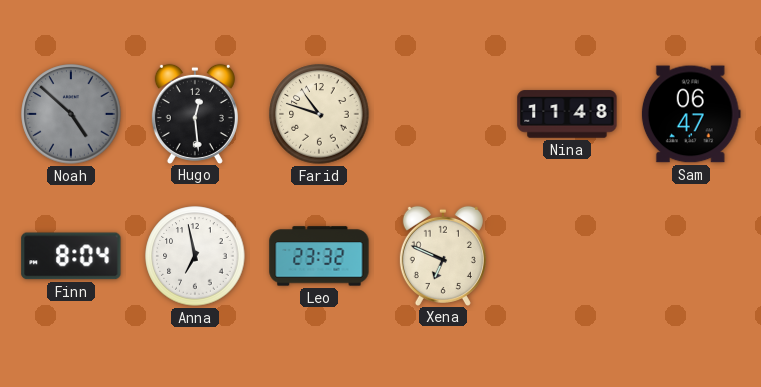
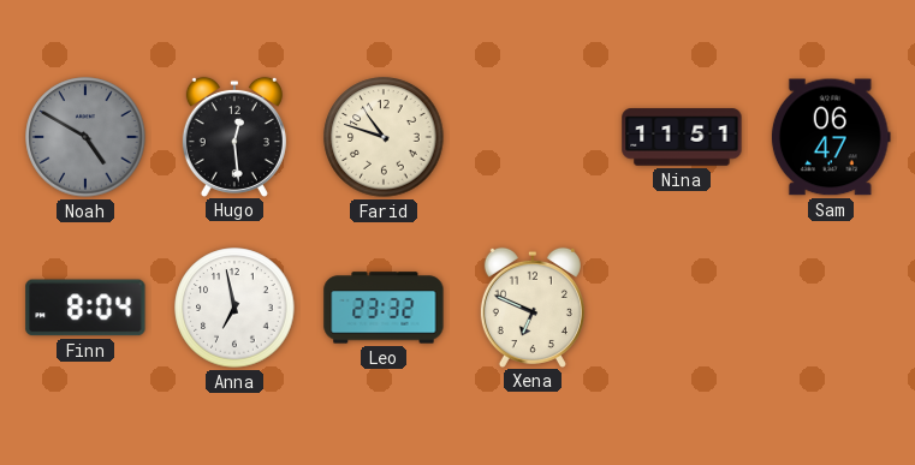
Noah: 4:52 -> 4:50
Nina: 11:48 -> 11:51
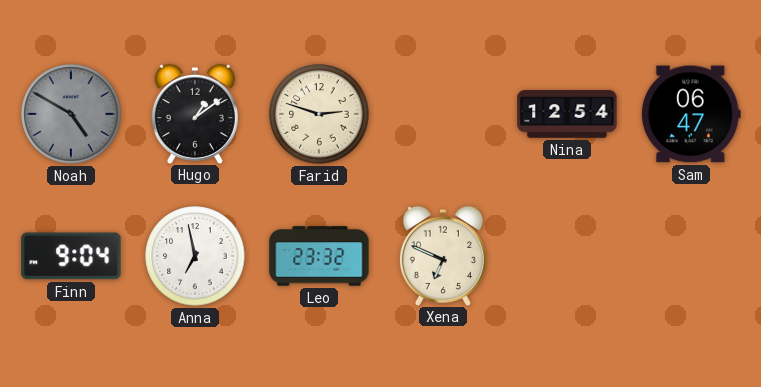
Hugo: 12:29 -> 1:09
Farid: 10:48 -> 2:48
Nina: 11:51 -> 12:54
Finn: 8:04 -> 9:04
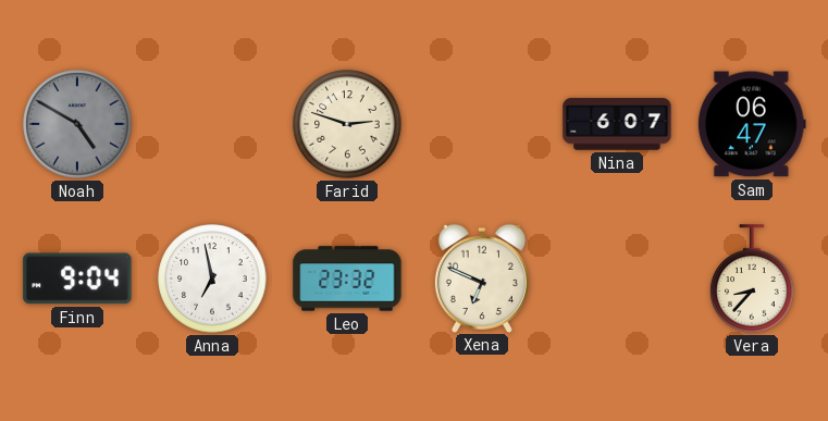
Hugo: 1:09 -> none
Nina: 12:54 -> 6:07
Vera: none -> 8:37
